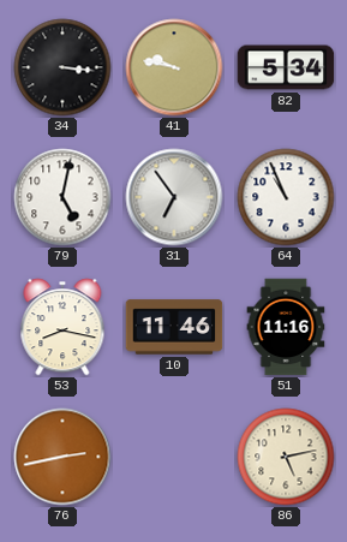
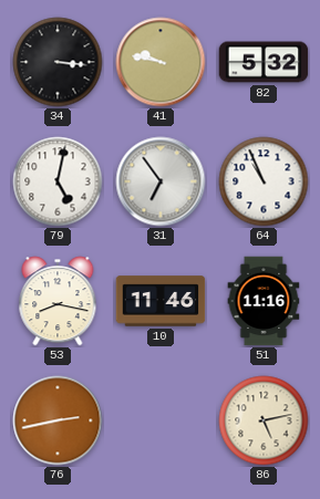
82: 5:34 -> 5:32
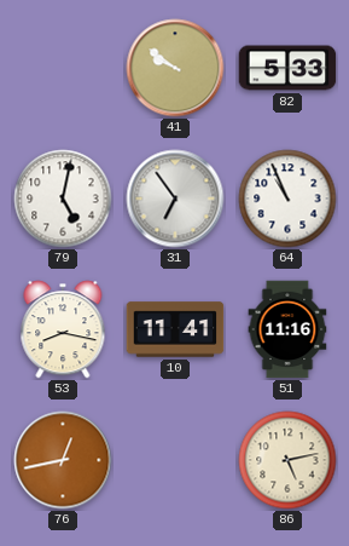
34: 3:16 -> none
41: 9:47 -> 9:51
82: 5:32 -> 5:33
10: 11:46 -> 11:41
76: 2:43 -> 12:43
